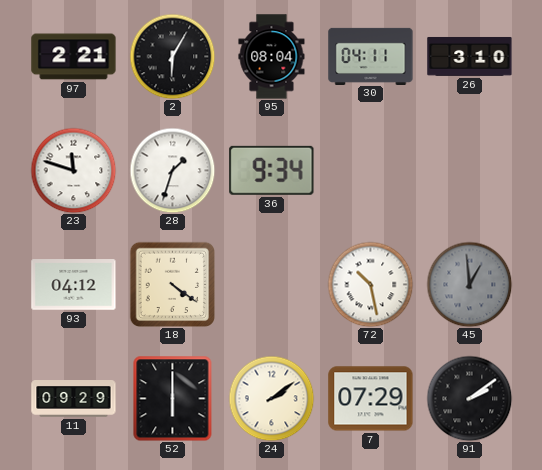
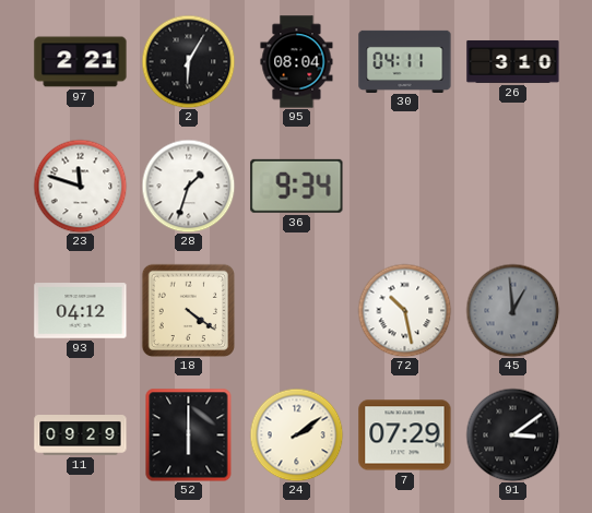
91: 2:09 -> 3:09
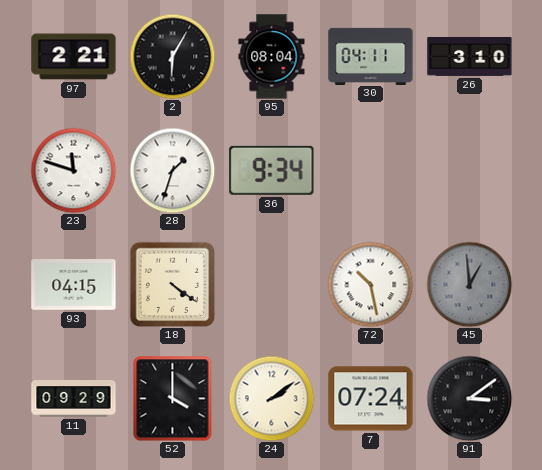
93: 04:12 -> 04:15
52: 6:00 -> 4:00
7: 07:29 -> 07:24
